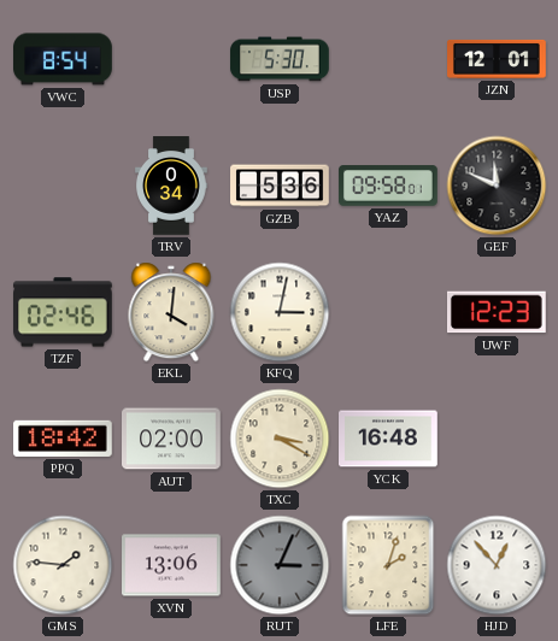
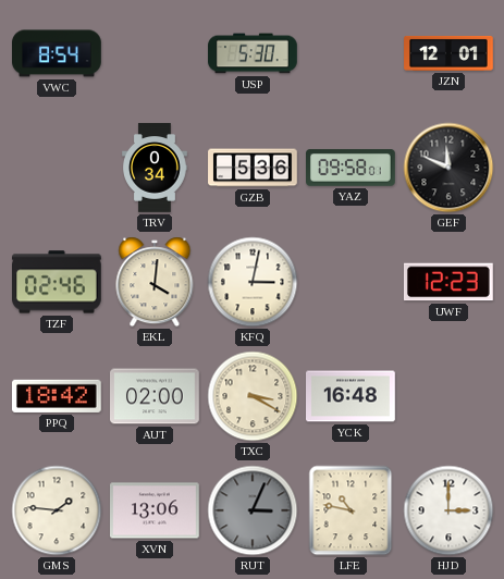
LFE: 2:03 -> 10:47
HJD: 12:53 -> 3:00
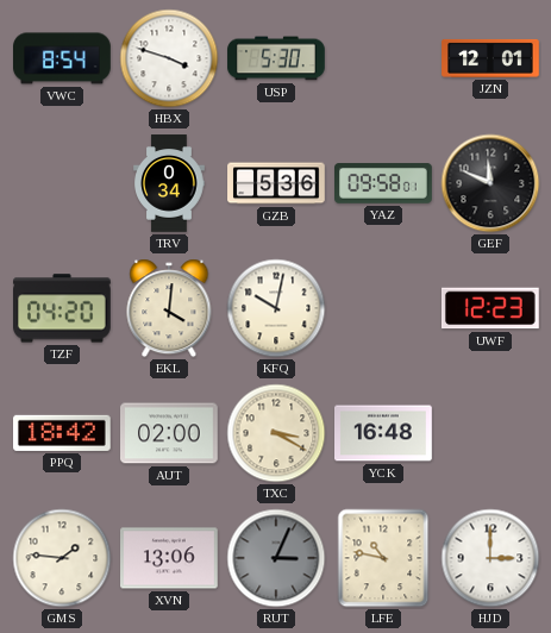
HBX: none -> 3:48
TZF: 02:46 -> 04:20
KFQ: 3:02 -> 10:02
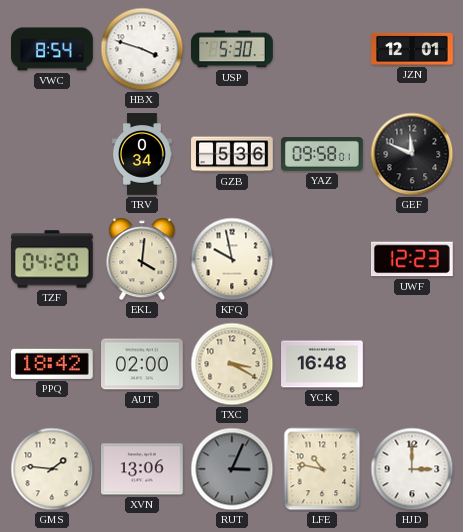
KFQ: 10:02 -> 9:58
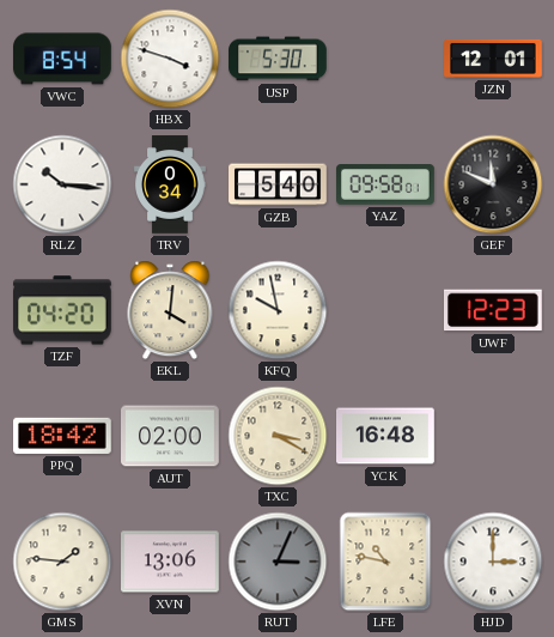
RLZ: none -> 10:16
GZB: 5:36 -> 5:40
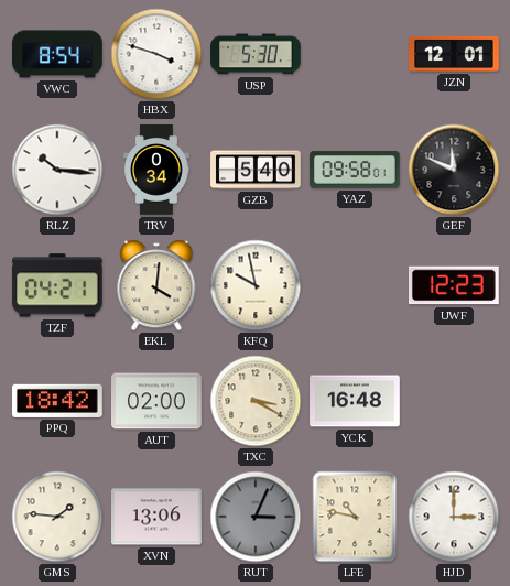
TZF: 04:20 -> 04:21
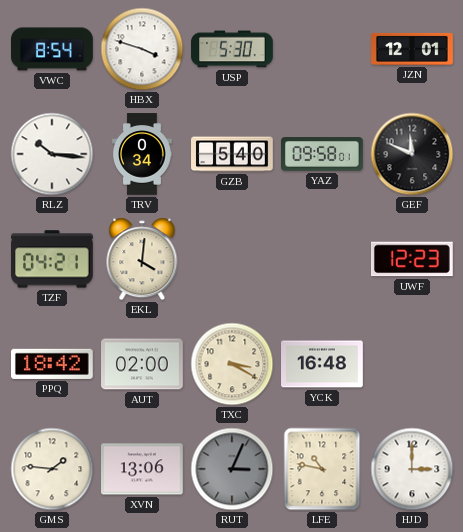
KFQ: 9:58 -> none
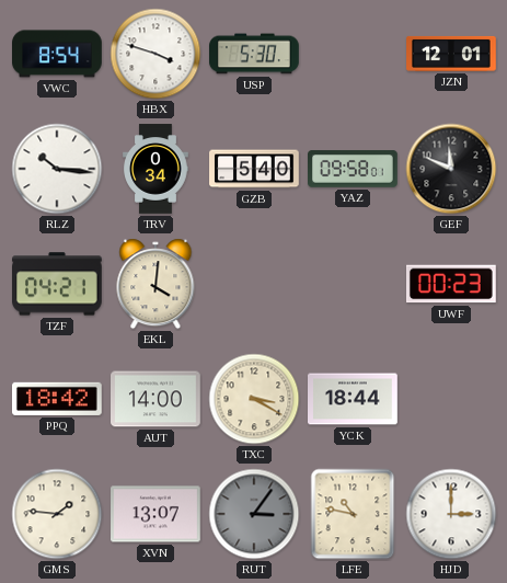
UWF: 12:23 -> 00:23
AUT: 02:00 -> 14:00
YCK: 16:48 -> 18:44
XVN: 13:06 -> 13:07
RUT: 3:04 -> 3:06
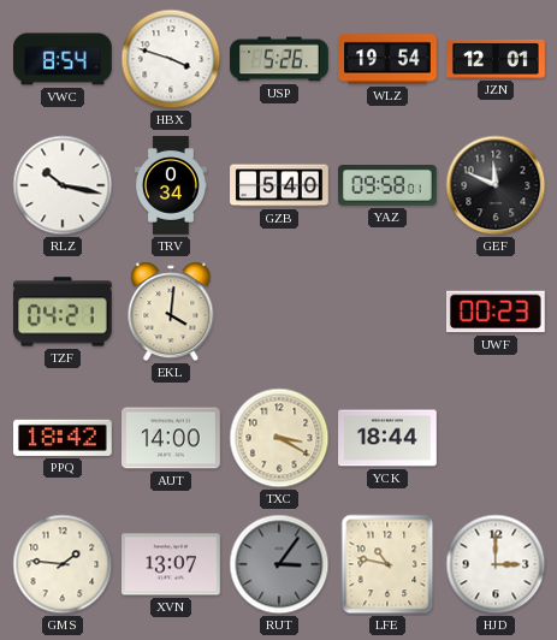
USP: 5:30 -> 5:26
WLZ: none -> 19:54
RLZ: 10:16 -> 10:17
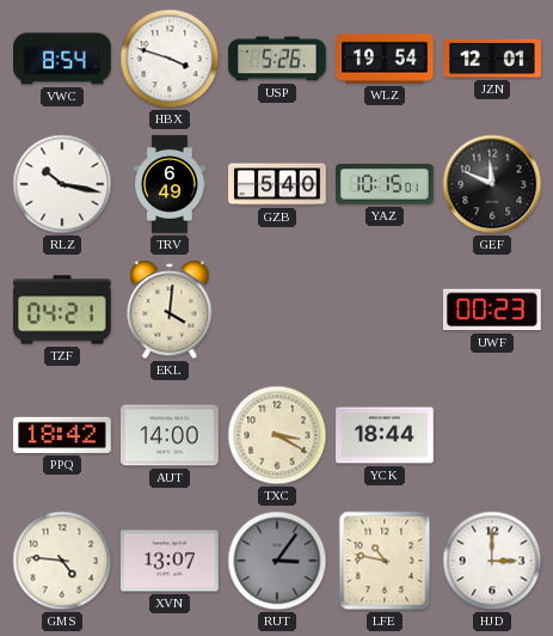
TRV: 0:34 -> 6:49
YAZ: 09:58 -> 10:15
GMS: 1:46 -> 4:46
